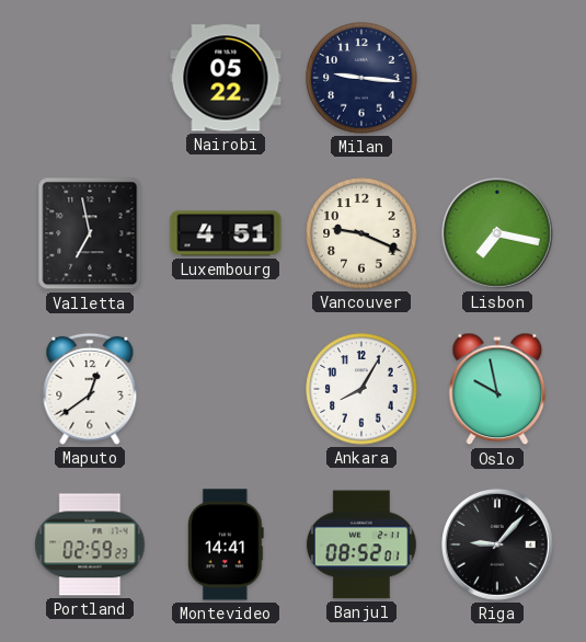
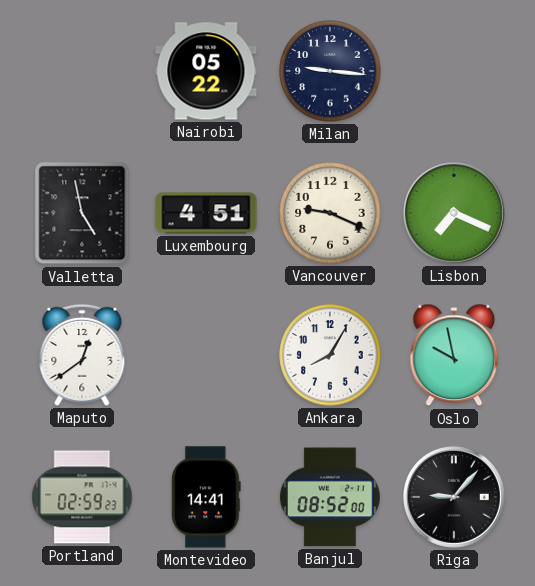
Valletta: 6:58 -> 4:58
Lisbon: 7:17 -> 7:19
Banjul: 08:52:01 -> 08:52:00
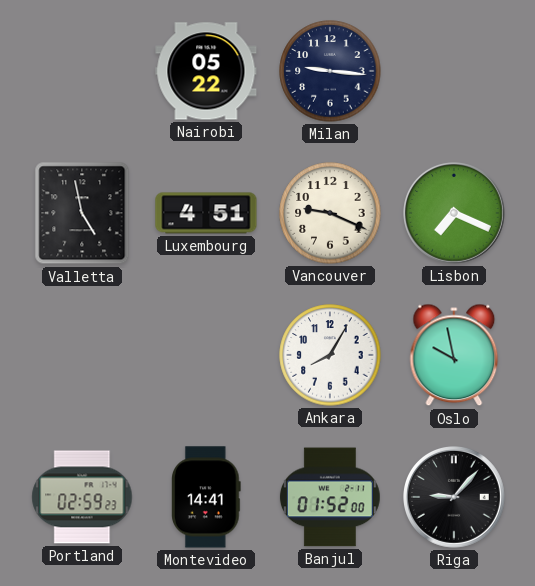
Maputo: 12:39 -> none
Banjul: 08:52 -> 01:52
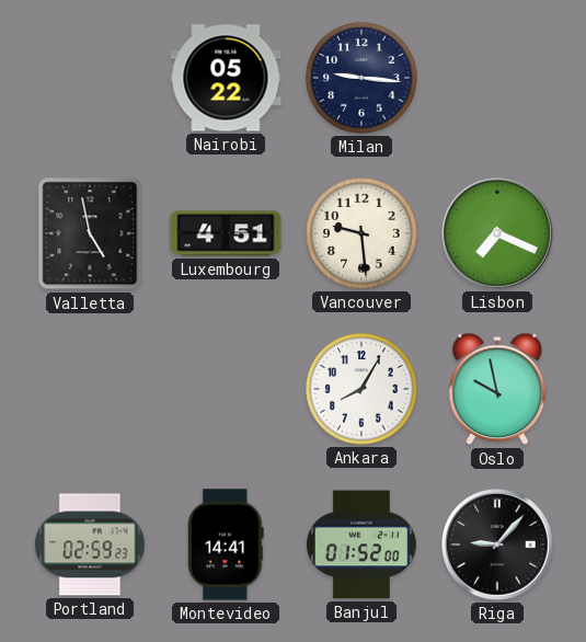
Vancouver: 9:19 -> 9:29
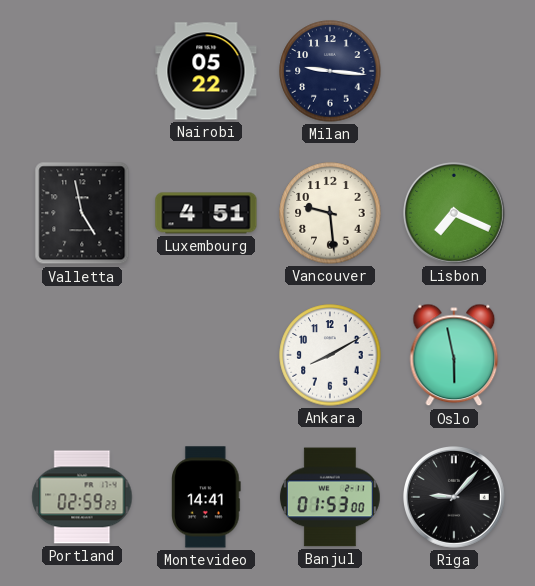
Ankara: 8:05 -> 8:10
Oslo: 9:58 -> 5:58
Banjul: 01:52 -> 01:53
